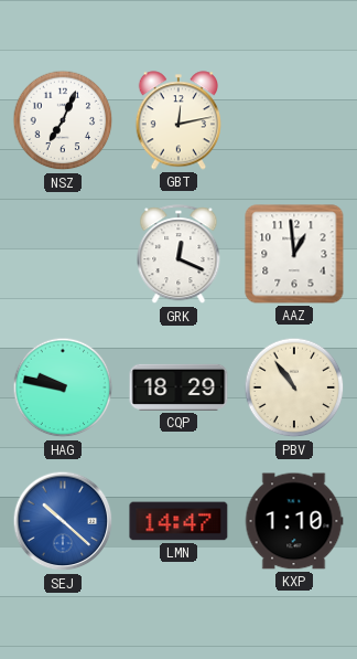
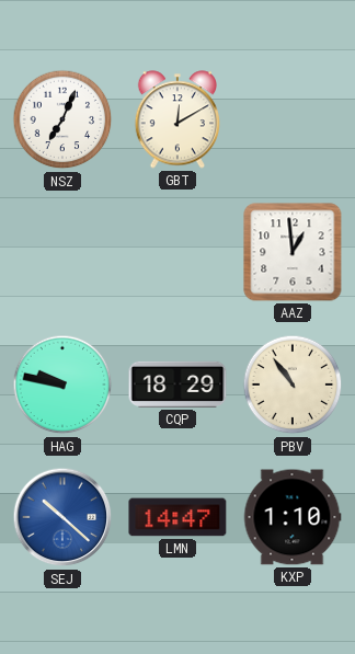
GBT: 12:13 -> 12:10
GRK: 12:19 -> none
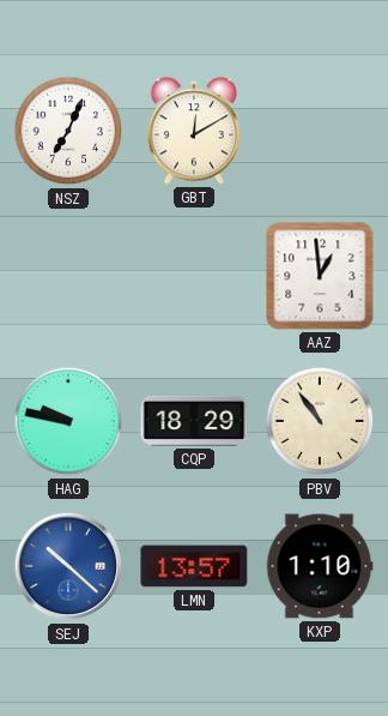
LMN: 14:47 -> 13:57
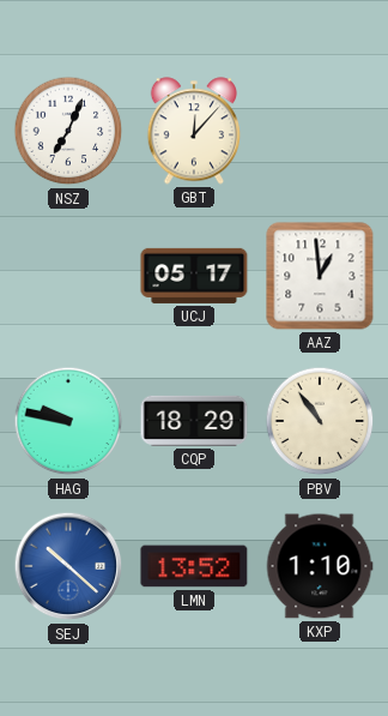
GBT: 12:10 -> 12:07
UCJ: none -> 05:17
LMN: 13:57 -> 13:52
